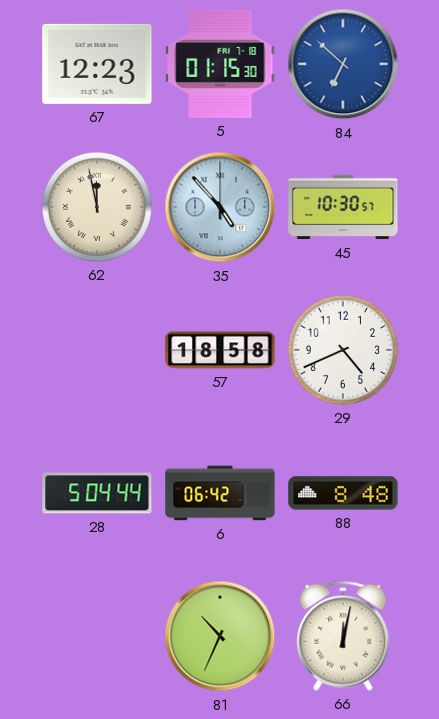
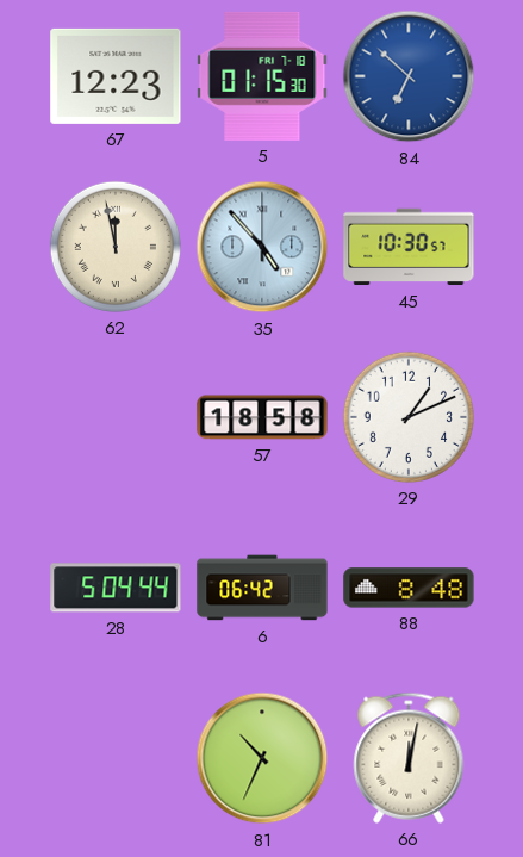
29: 4:41 -> 1:11
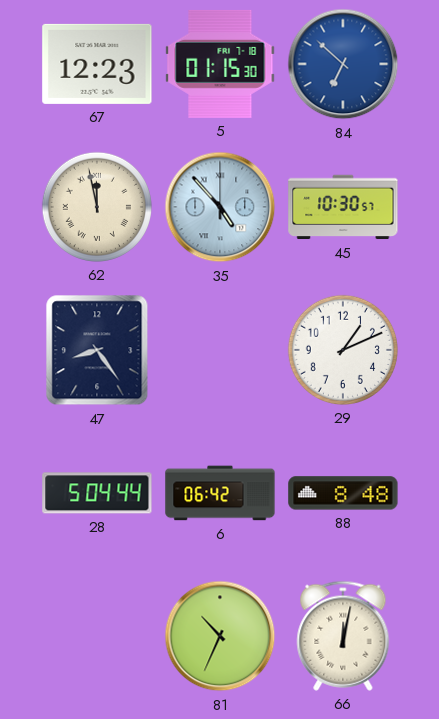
47: none -> 8:24
57: 18:58 -> none
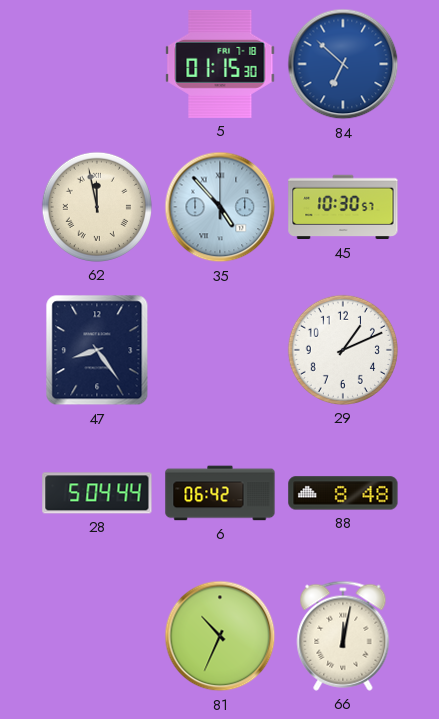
67: 12:23 -> none
